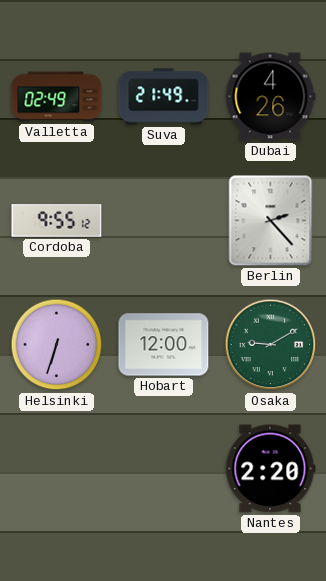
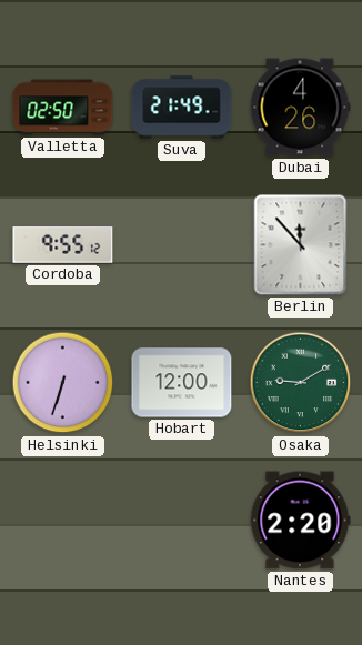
Valletta: 02:49 -> 02:50
Berlin: 2:23 -> 11:53
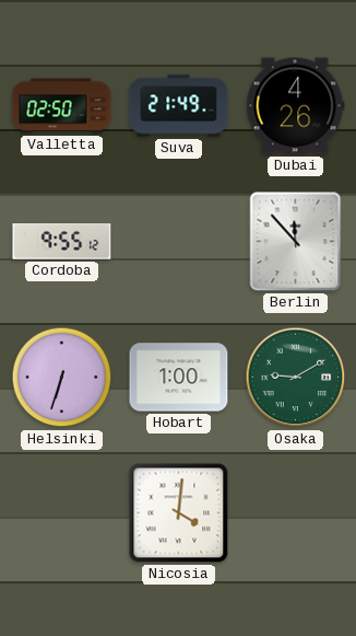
Hobart: 12:00 -> 1:00
Nicosia: none -> 4:01
Nantes: 2:20 -> none
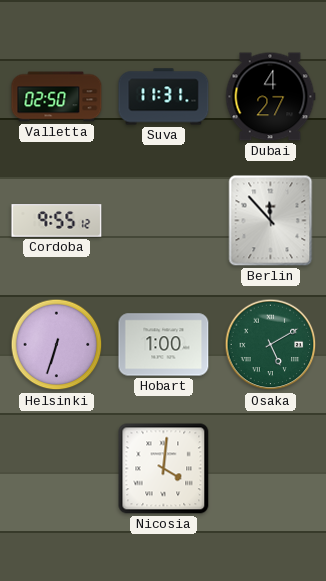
Suva: 21:49 -> 11:31
Dubai: 4:26 -> 4:27
Osaka: 9:10 -> 5:10
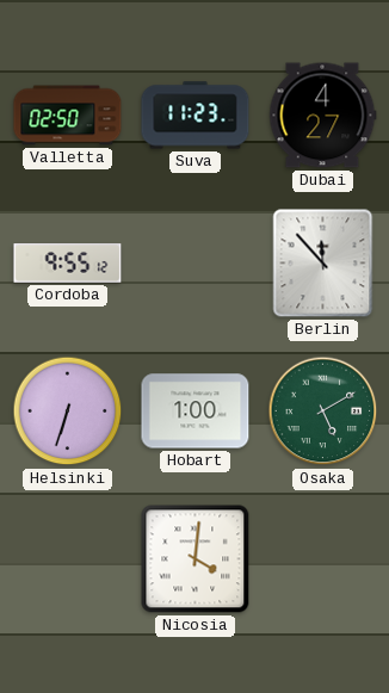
Suva: 11:31 -> 11:23
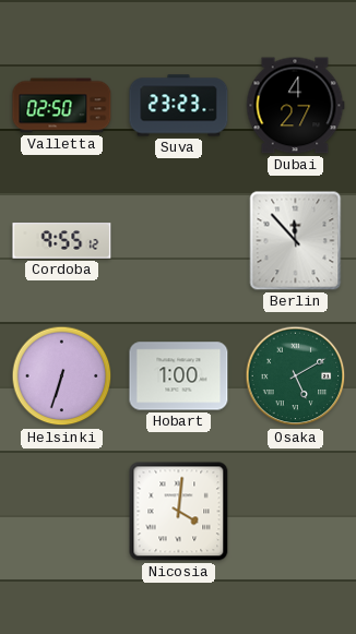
Suva: 11:23 -> 23:23
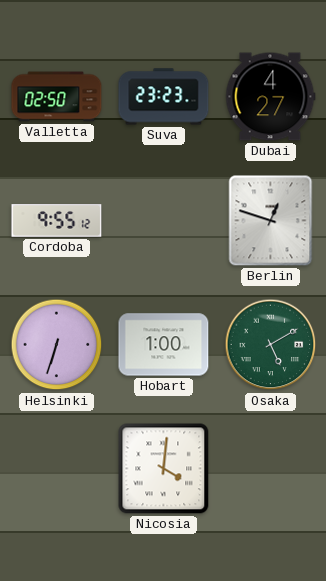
Berlin: 11:53 -> 12:48
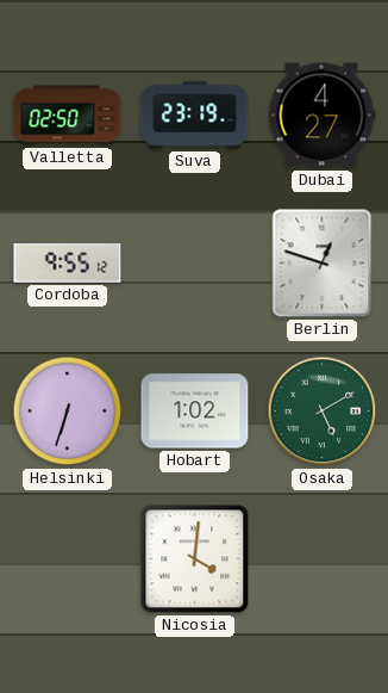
Suva: 23:23 -> 23:19
Hobart: 1:00 -> 1:02
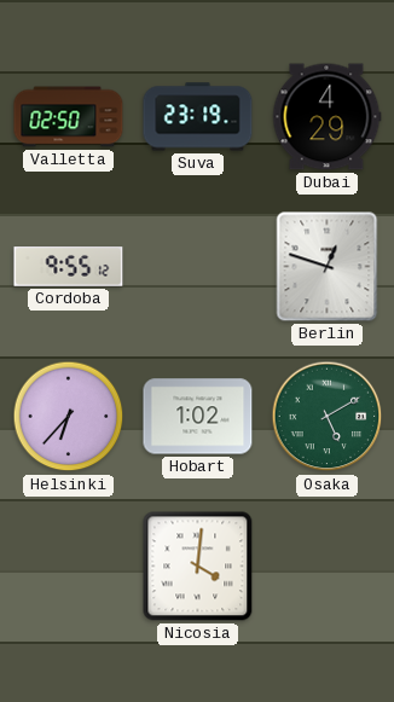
Dubai: 4:27 -> 4:29
Helsinki: 6:33 -> 6:37
